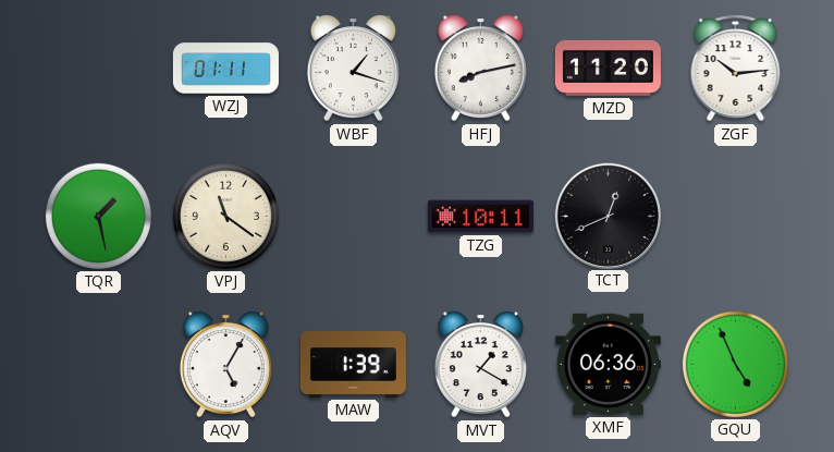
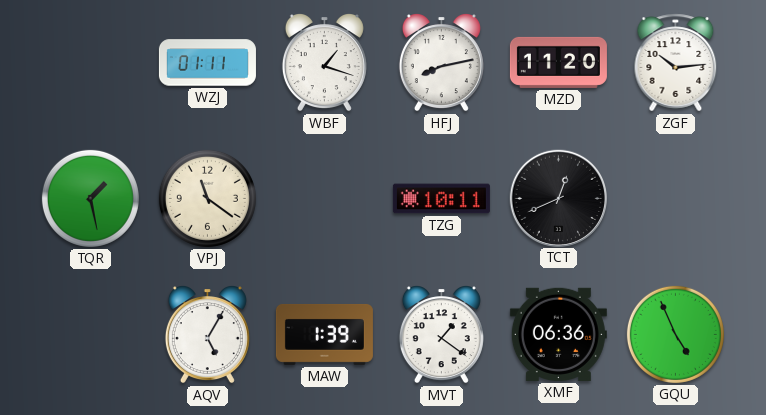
MVT: 1:20 -> 1:21
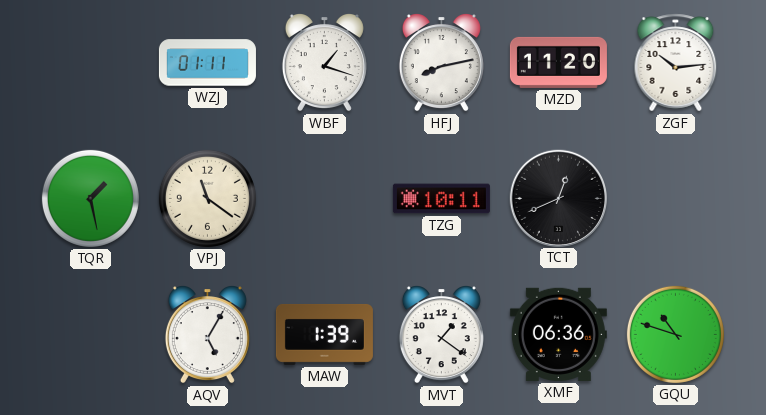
GQU: 4:56 -> 10:48
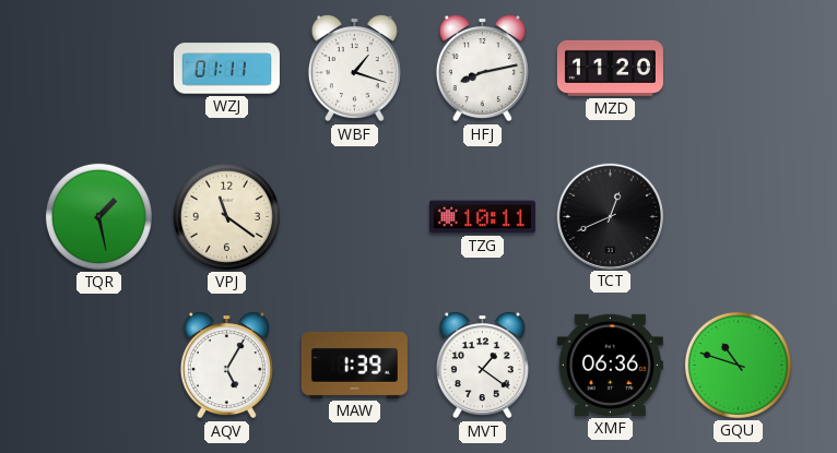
ZGF: 10:14 -> none
